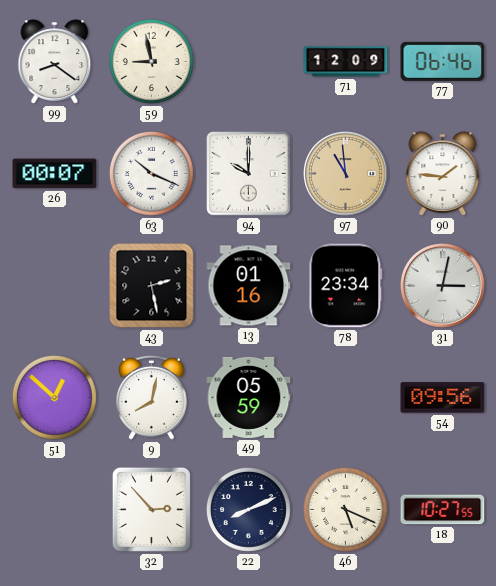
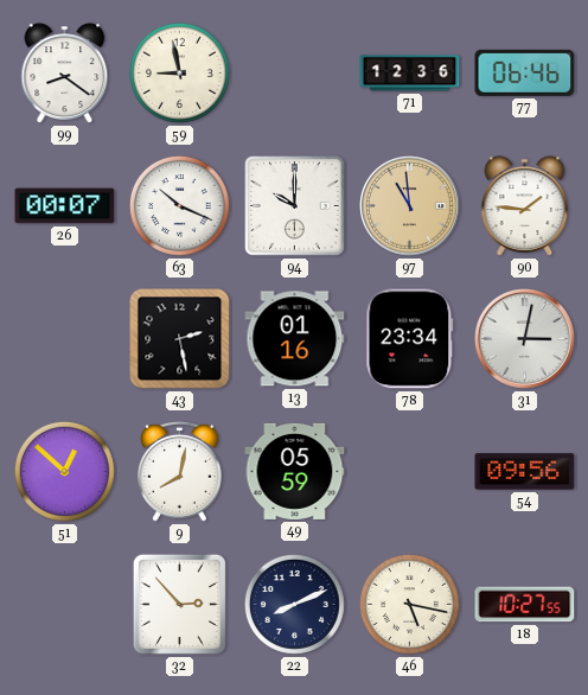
71: 12:09 -> 12:36
46: 5:19 -> 5:17
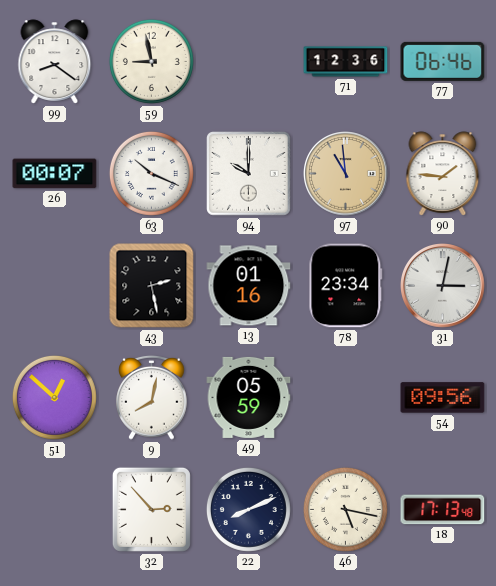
18: 10:27 -> 17:13
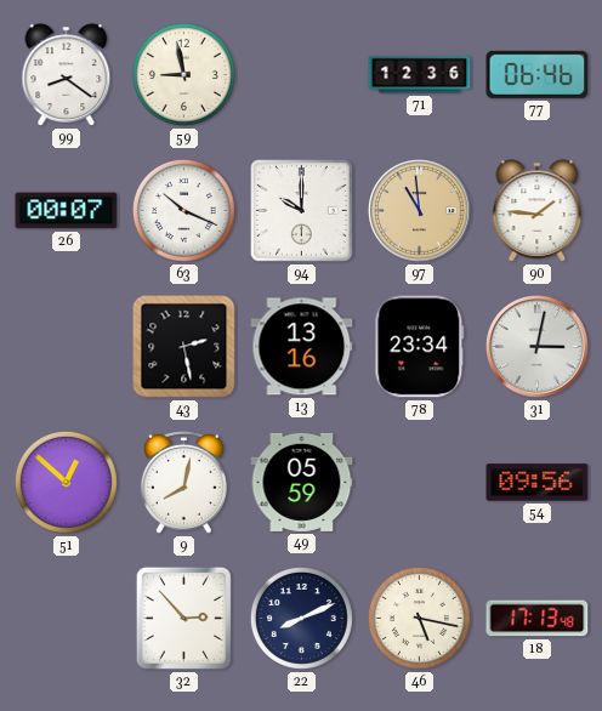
13: 01:16 -> 13:16
